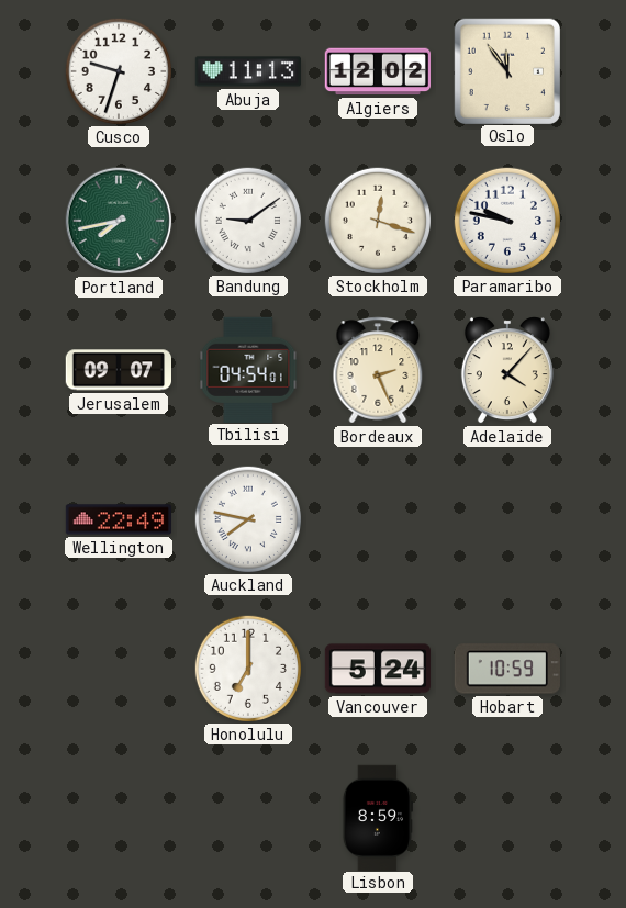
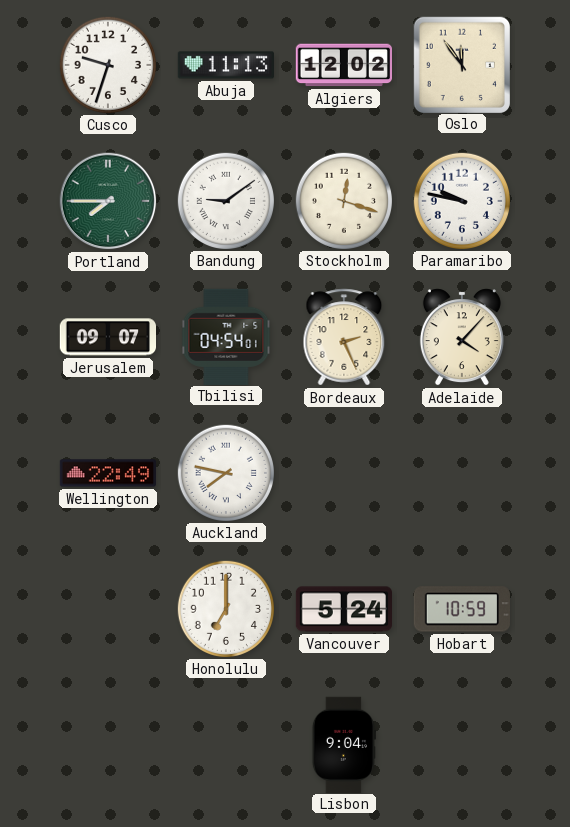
Portland: 7:43 -> 7:45
Lisbon: 8:59 -> 9:04
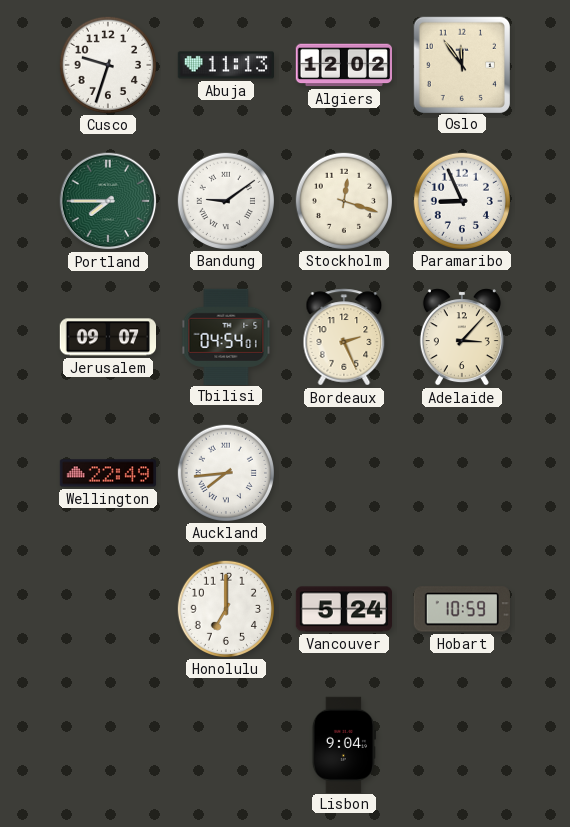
Paramaribo: 9:47 -> 8:56
Adelaide: 4:07 -> 3:07
Auckland: 7:47 -> 7:44
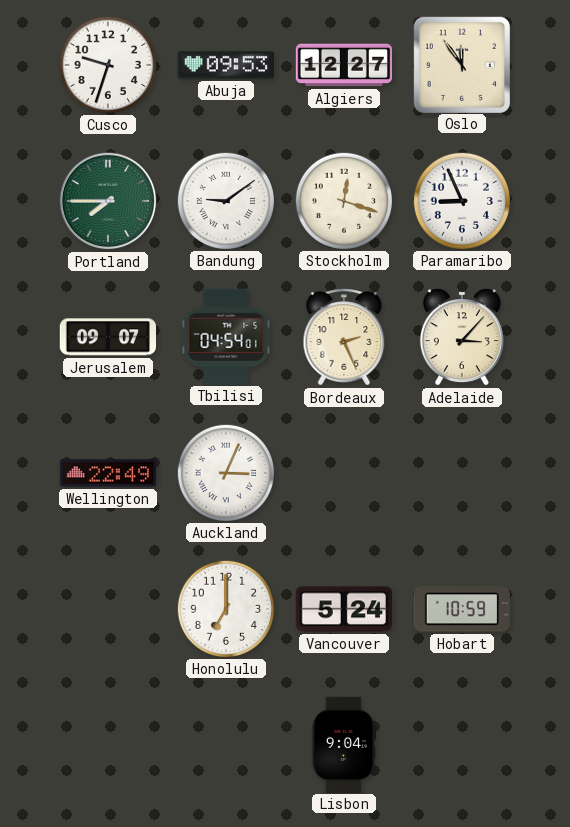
Abuja: 11:13 -> 09:53
Algiers: 12:02 -> 12:27
Auckland: 7:44 -> 3:04
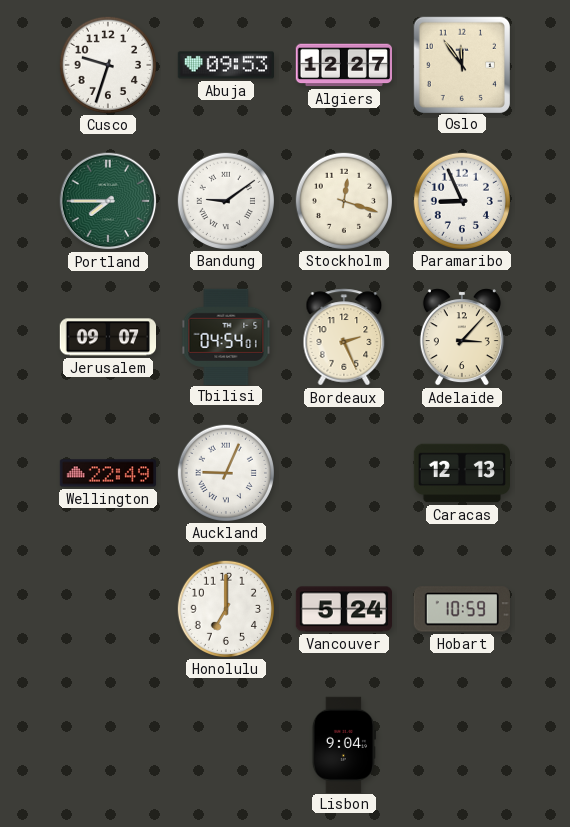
Auckland: 3:04 -> 9:04
Caracas: none -> 12:13
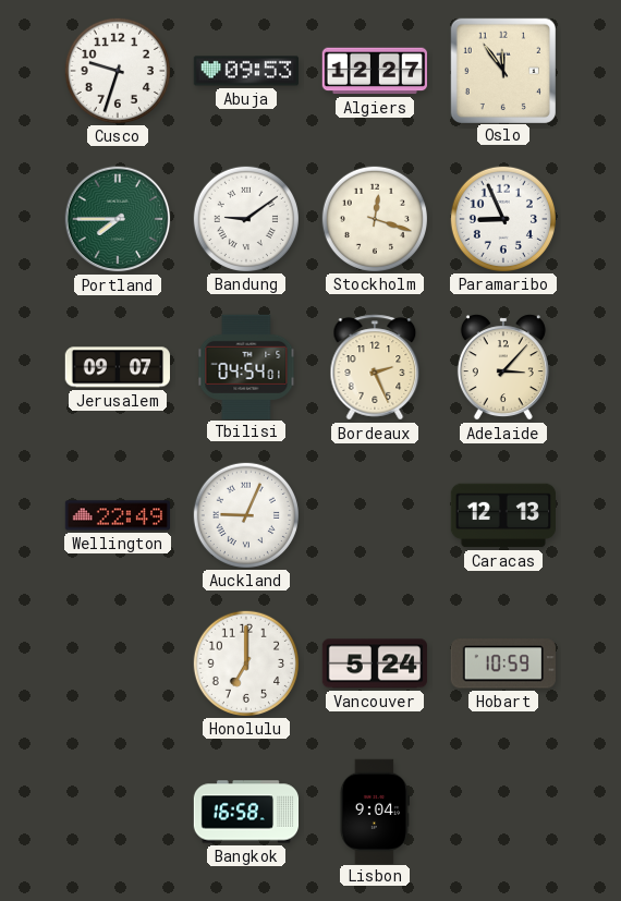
Bangkok: none -> 16:58
